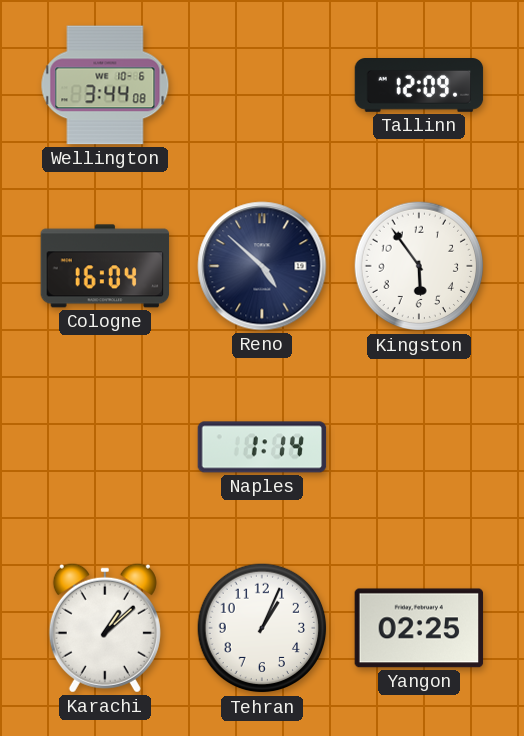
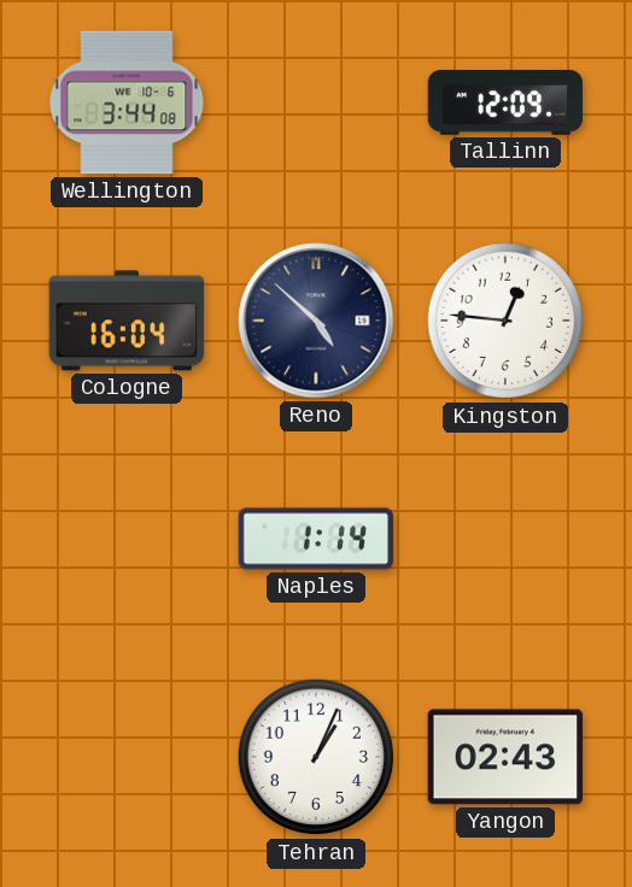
Kingston: 5:54 -> 12:46
Karachi: 1:08 -> none
Yangon: 02:25 -> 02:43
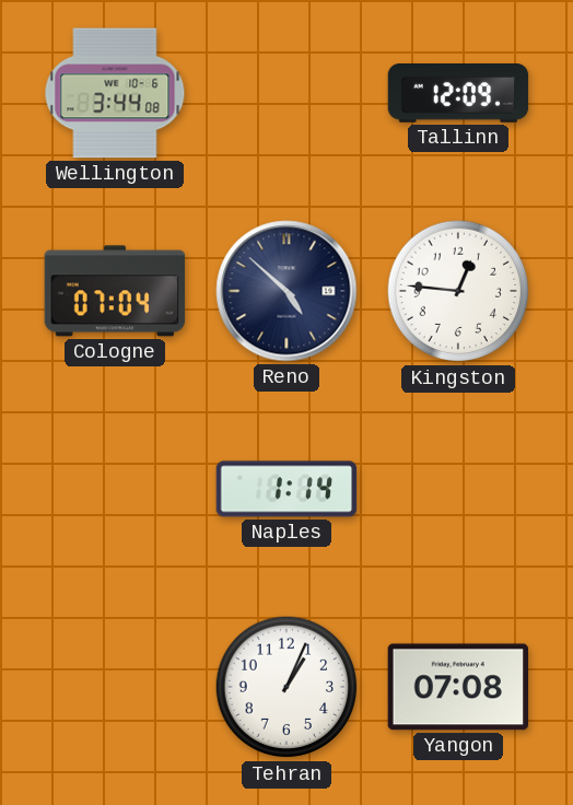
Cologne: 16:04 -> 07:04
Yangon: 02:43 -> 07:08
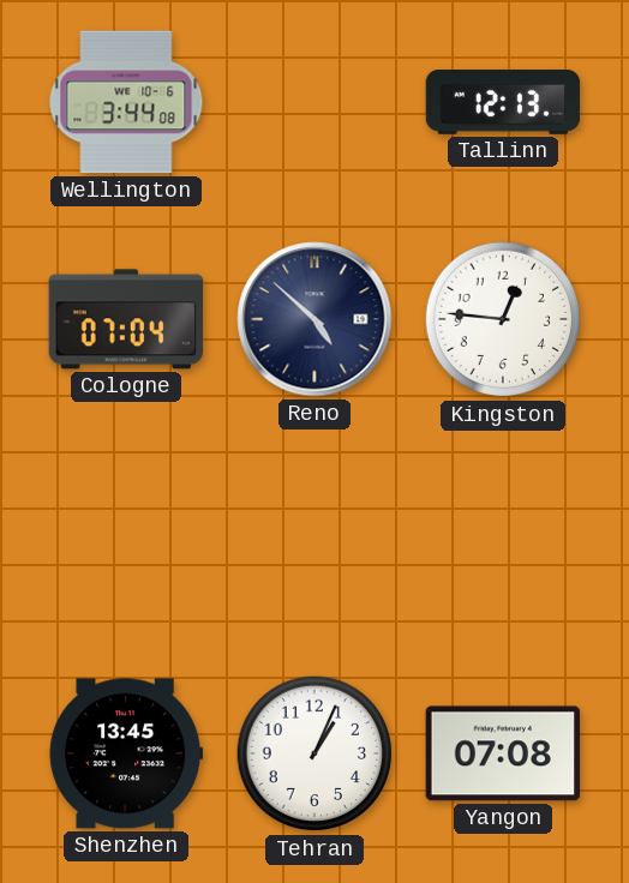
Tallinn: 12:09 -> 12:13
Naples: 1:14 -> none
Shenzhen: none -> 13:45
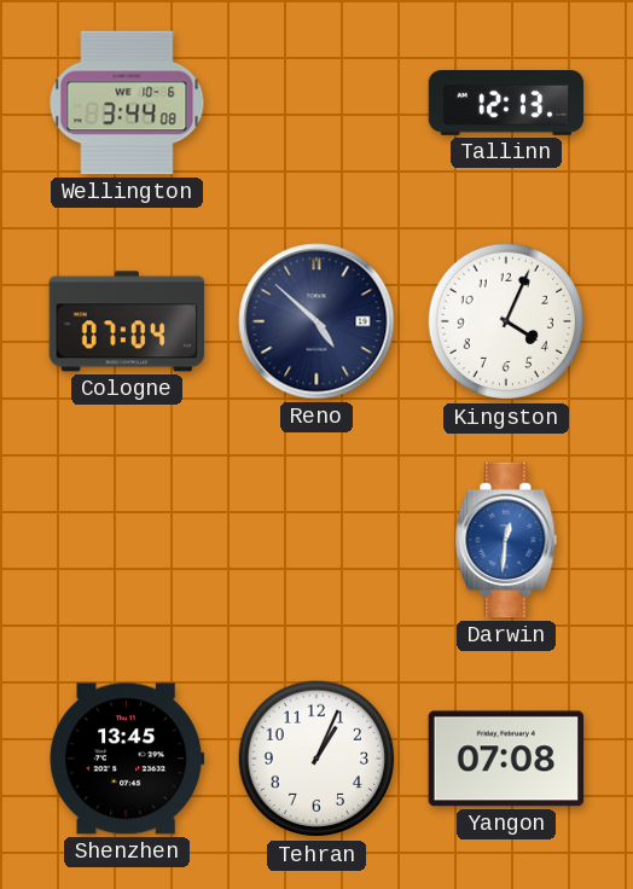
Kingston: 12:46 -> 4:04
Darwin: none -> 12:31
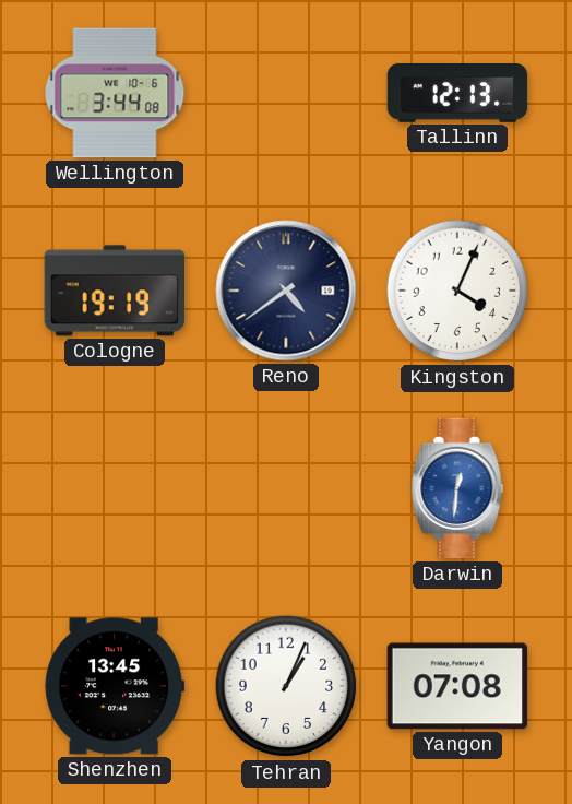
Cologne: 07:04 -> 19:19
Reno: 4:52 -> 4:39
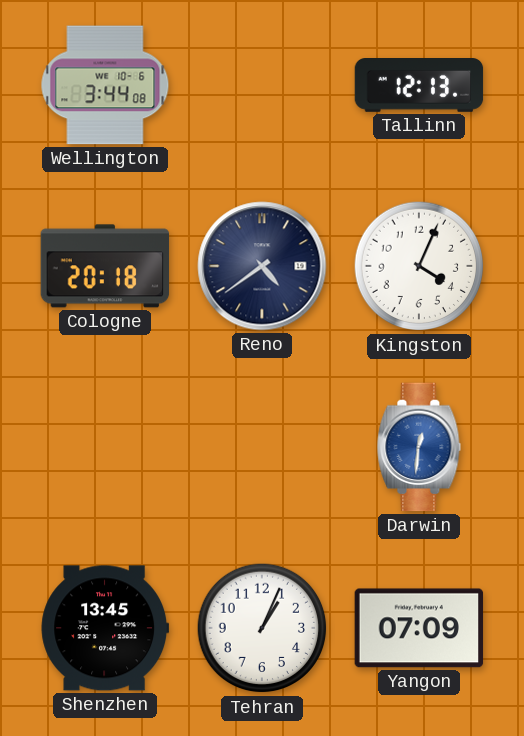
Cologne: 19:19 -> 20:18
Yangon: 07:08 -> 07:09
